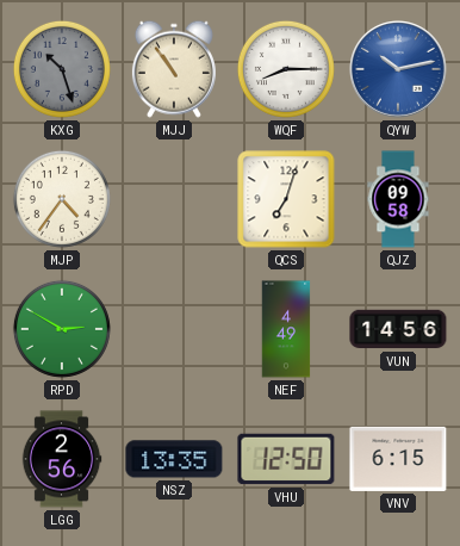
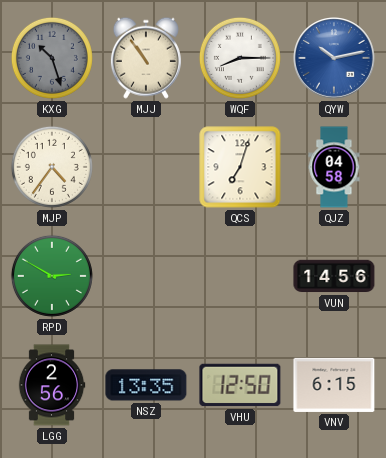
QJZ: 09:58 -> 04:58
NEF: 4:49 -> none
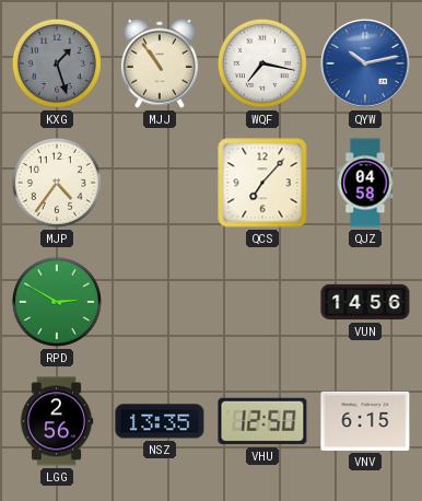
KXG: 10:27 -> 1:27
WQF: 8:15 -> 7:17
QCS: 7:03 -> 7:07
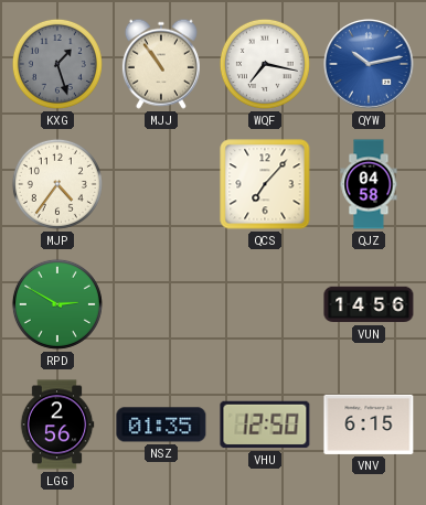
NSZ: 13:35 -> 01:35
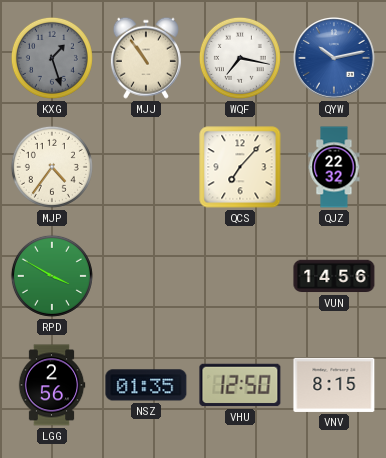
QJZ: 04:58 -> 22:32
RPD: 2:50 -> 3:50
VNV: 6:15 -> 8:15
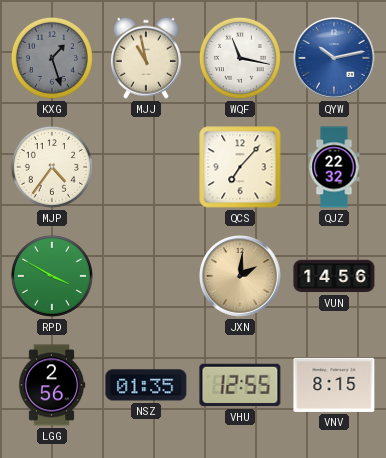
MJJ: 10:54 -> 10:58
WQF: 7:17 -> 11:17
JXN: none -> 2:01
VHU: 12:50 -> 12:55
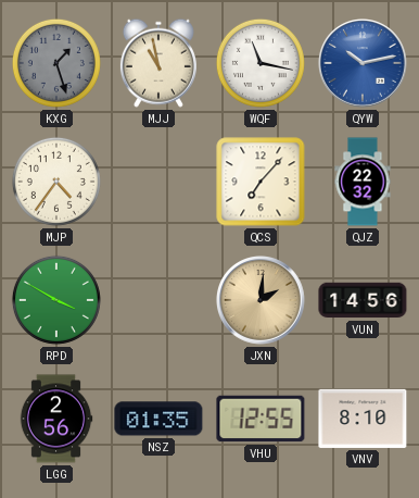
VNV: 8:15 -> 8:10
